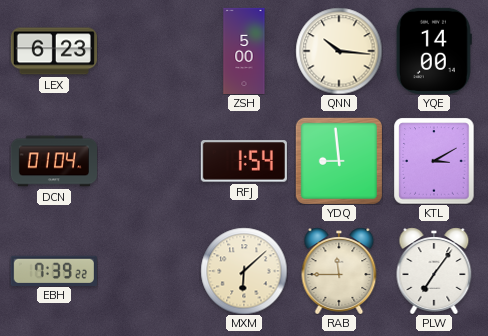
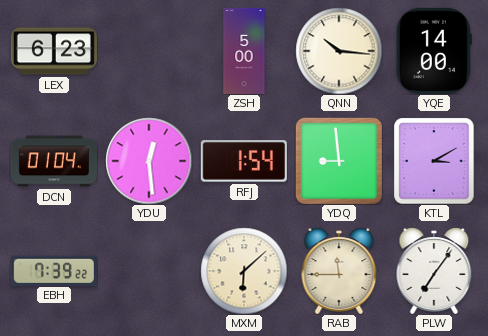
YDU: none -> 12:29
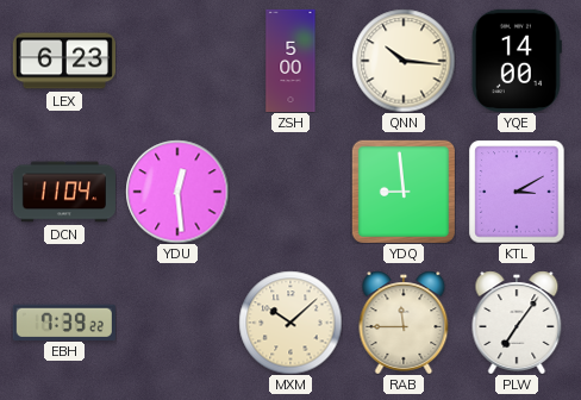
DCN: 01:04 -> 11:04
RFJ: 1:54 -> none
MXM: 6:08 -> 10:08
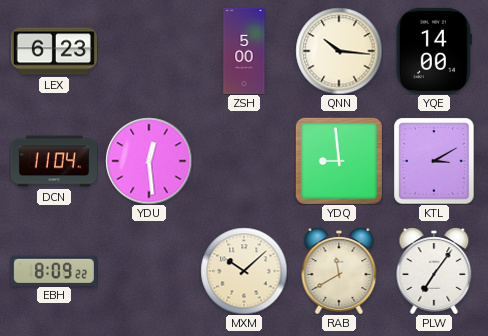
EBH: 7:39 -> 8:09
RAB: 11:45 -> 11:40
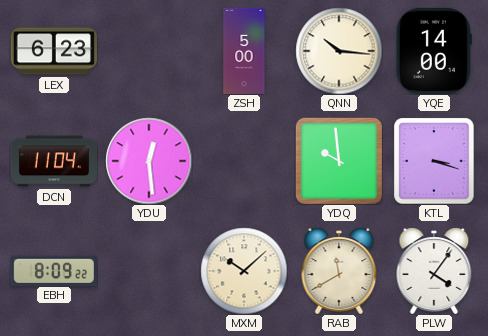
YDQ: 8:59 -> 9:59
KTL: 3:10 -> 3:18
PLW: 7:06 -> 4:06
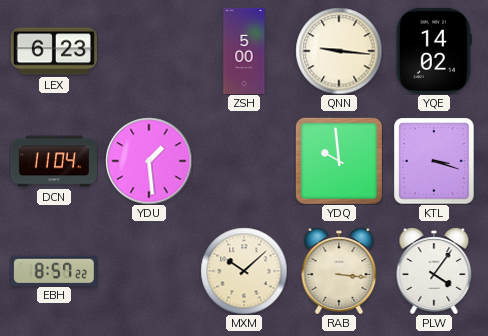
QNN: 10:16 -> 9:16
YQE: 14:00 -> 14:02
YDU: 12:29 -> 1:29
EBH: 8:09 -> 8:57
RAB: 11:40 -> 3:16
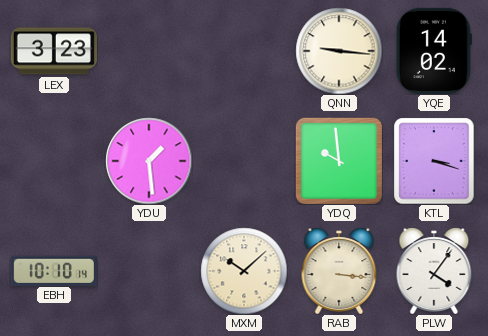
LEX: 6:23 -> 3:23
ZSH: 5:00 -> none
DCN: 11:04 -> none
EBH: 8:57 -> 10:10
